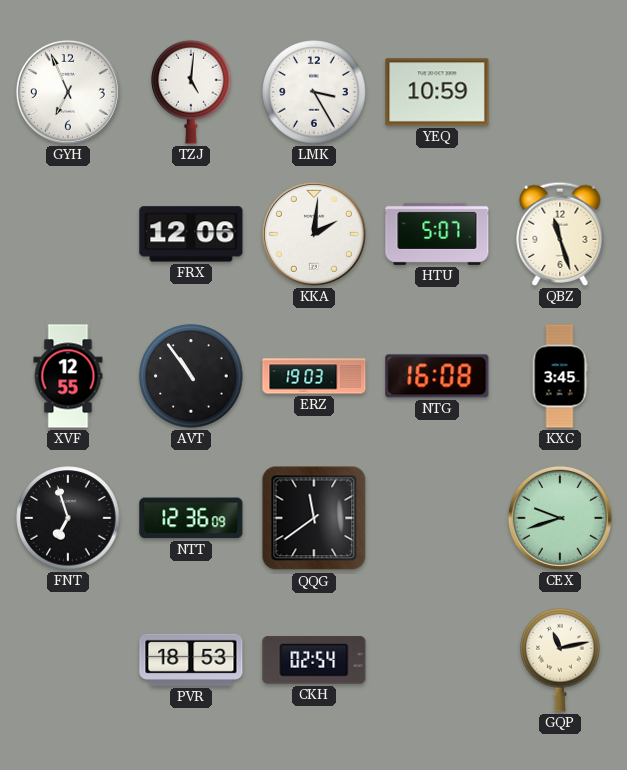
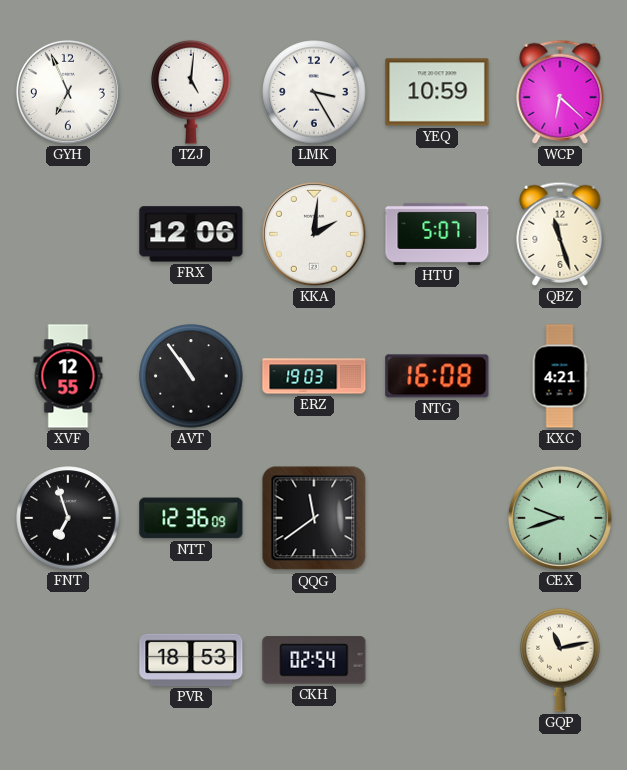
WCP: none -> 6:22
KXC: 3:45 -> 4:21
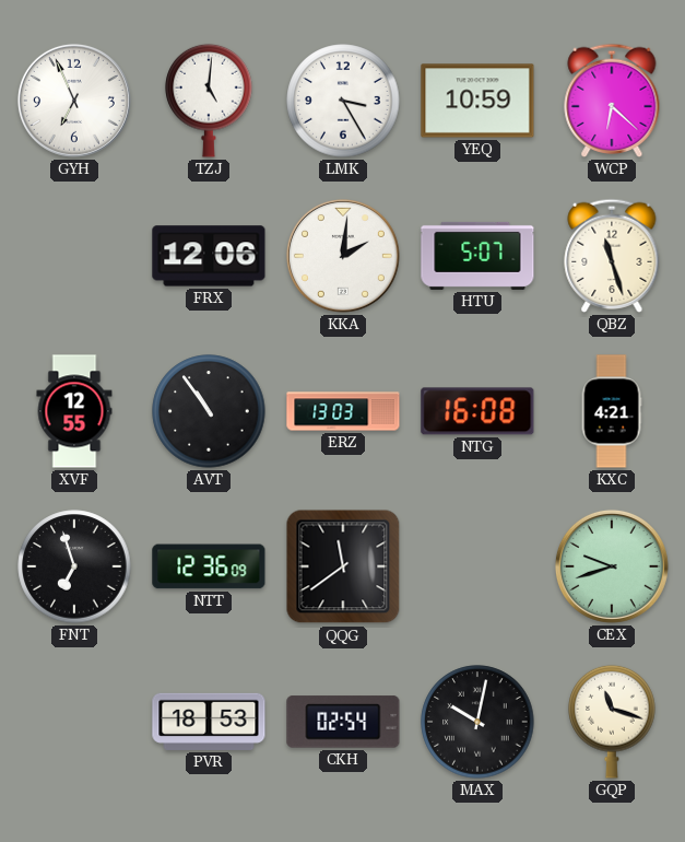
ERZ: 19:03 -> 13:03
MAX: none -> 10:02
GQP: 11:13 -> 11:18
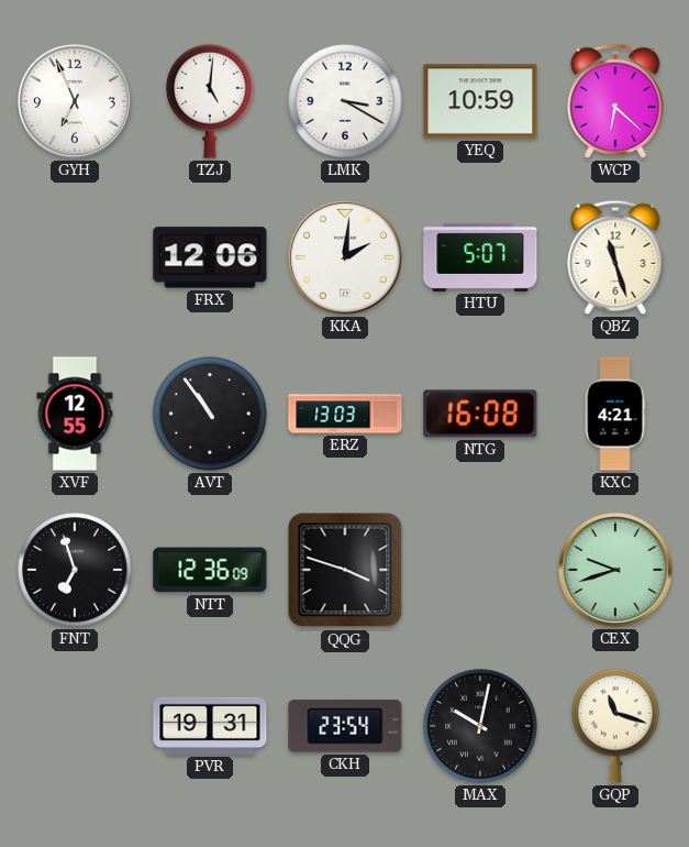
LMK: 3:25 -> 3:20
QQG: 11:39 -> 3:48
PVR: 18:53 -> 19:31
CKH: 02:54 -> 23:54
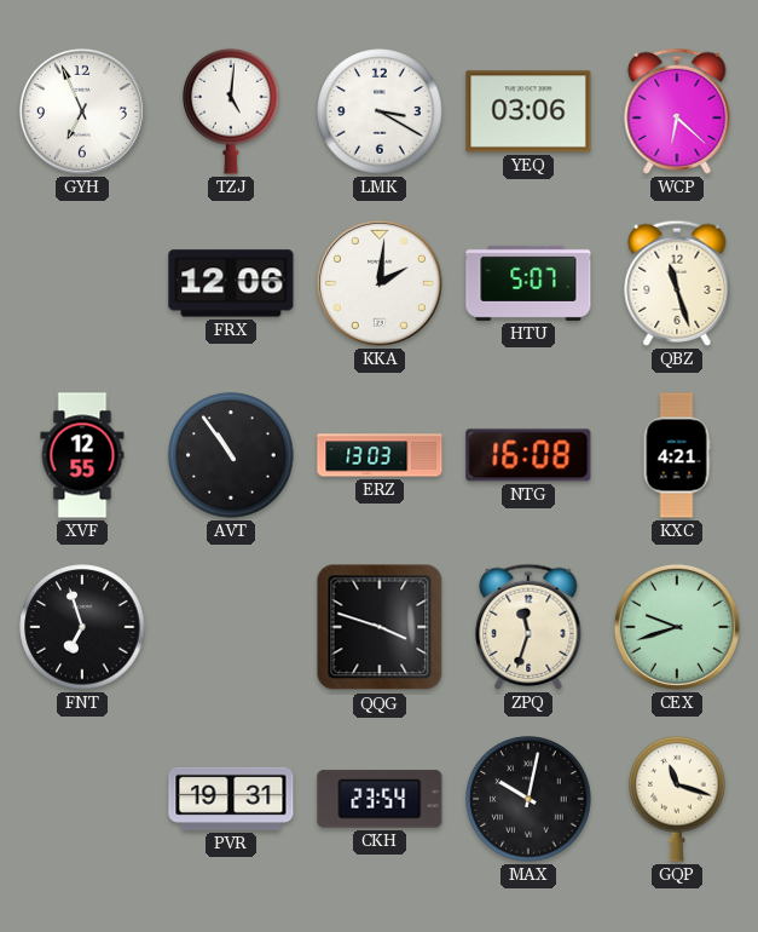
YEQ: 10:59 -> 03:06
NTT: 12:36 -> none
ZPQ: none -> 11:33
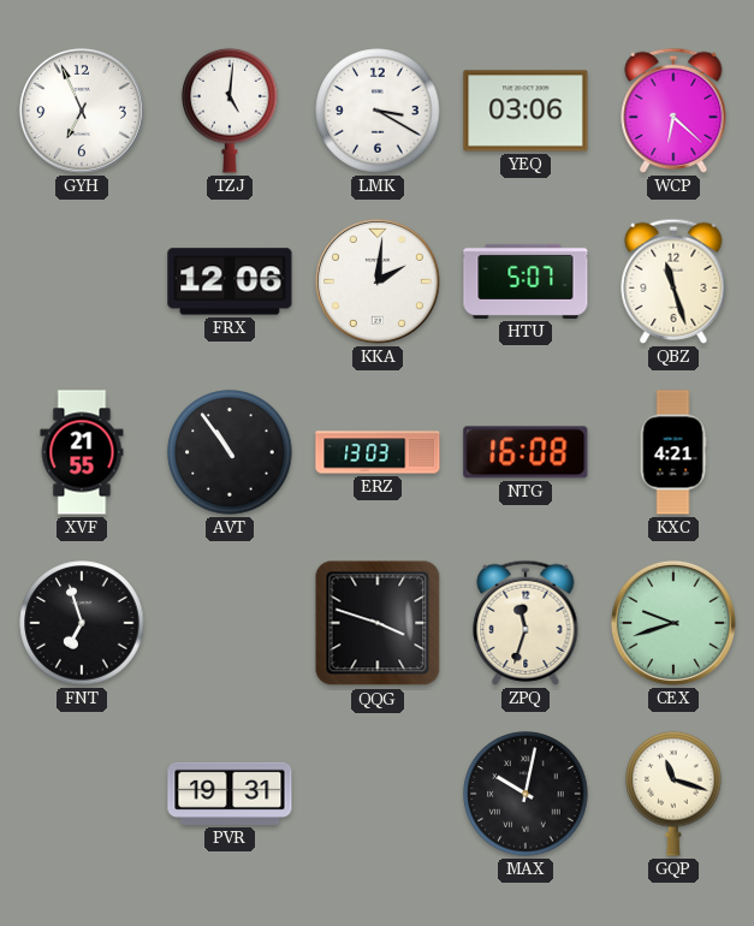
XVF: 12:55 -> 21:55
CKH: 23:54 -> none
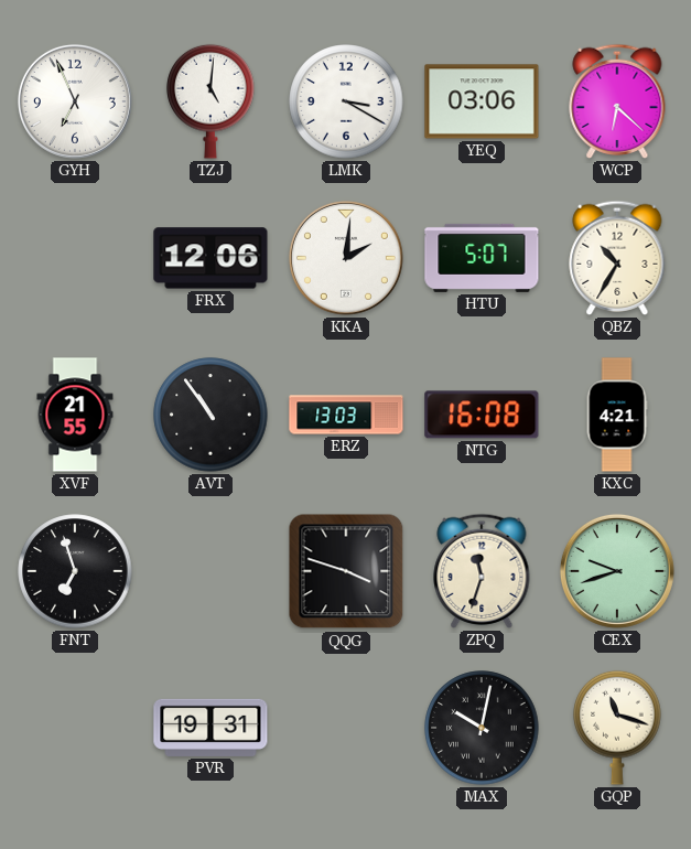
QBZ: 11:27 -> 10:35
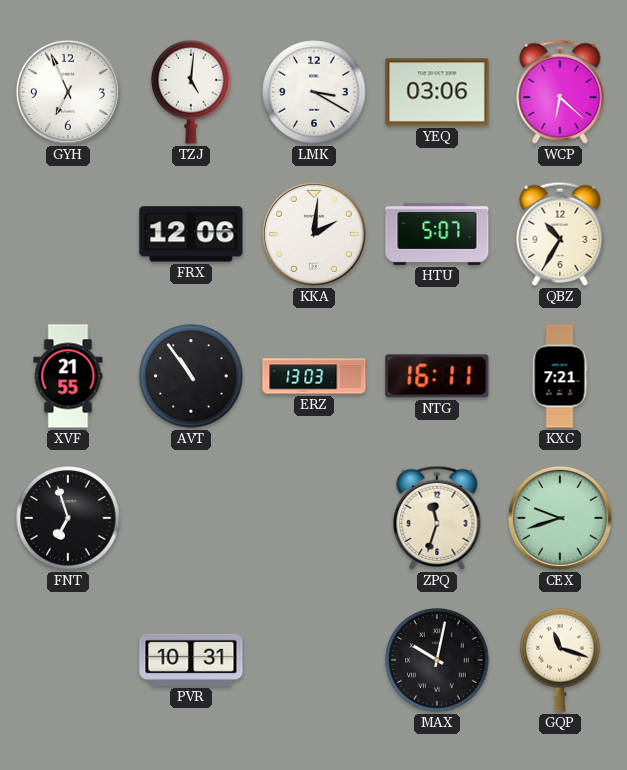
NTG: 16:08 -> 16:11
KXC: 4:21 -> 7:21
QQG: 3:48 -> none
PVR: 19:31 -> 10:31
